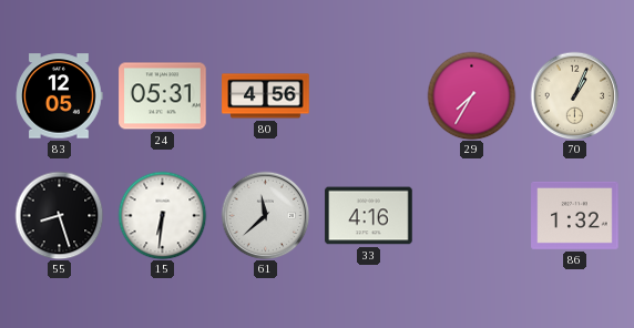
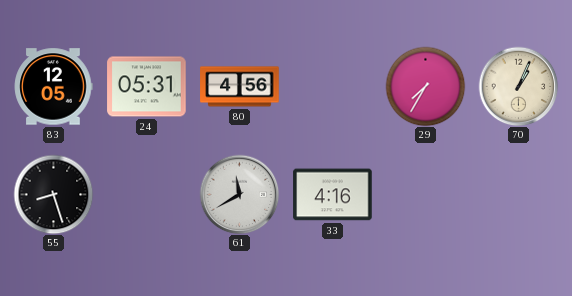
15: 6:31 -> none
61: 11:38 -> 11:40
86: 1:32 -> none
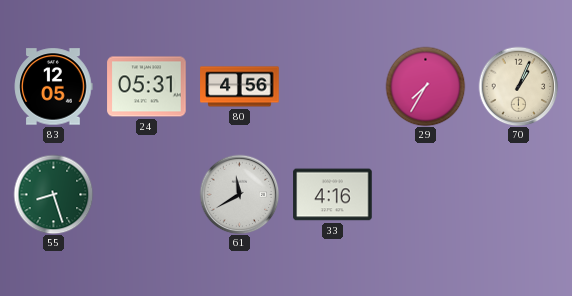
55 dial: black -> green
